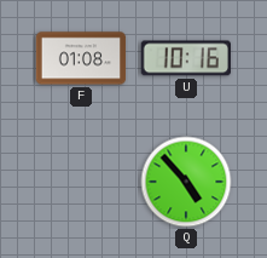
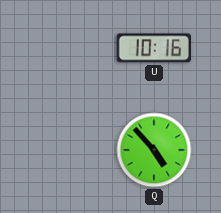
F: 01:08 -> none
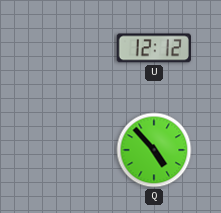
U: 10:16 -> 12:12
